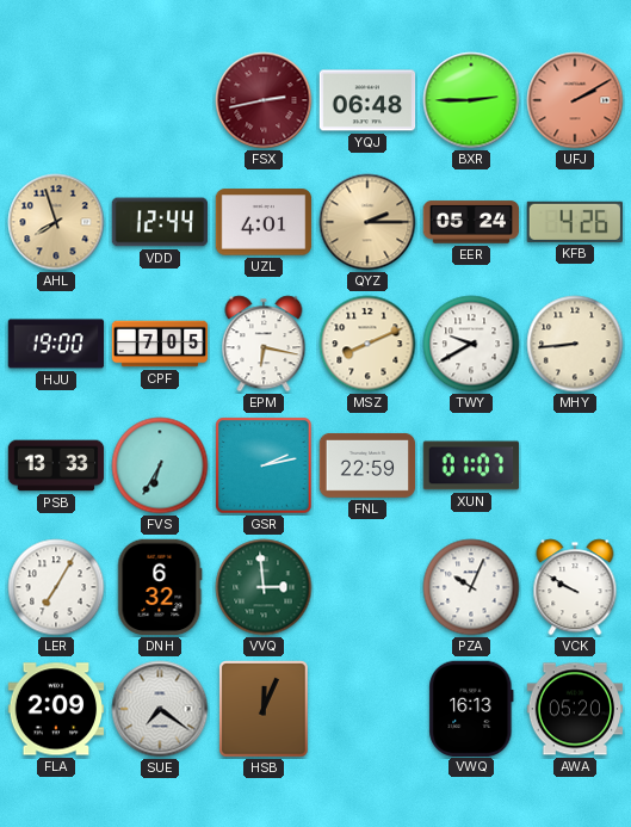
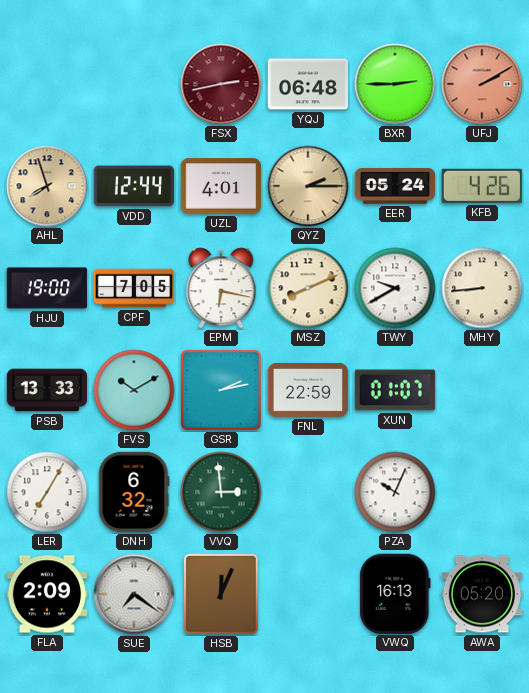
FVS: 6:35 -> 10:10
VCK: 9:50 -> none
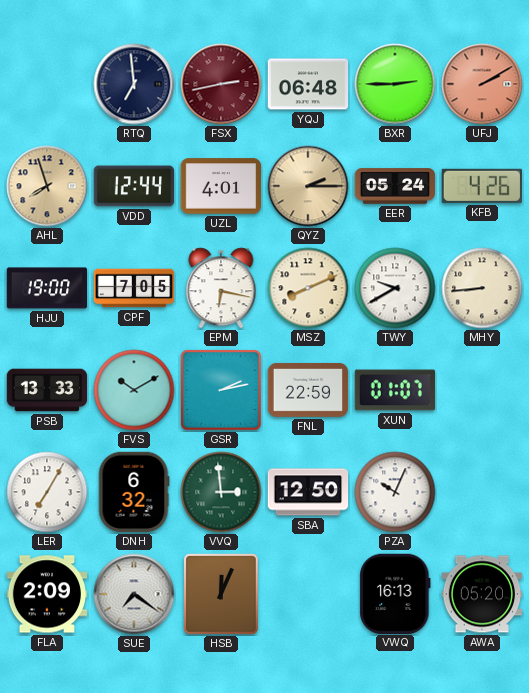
RTQ: none -> 6:59
SBA: none -> 12:50
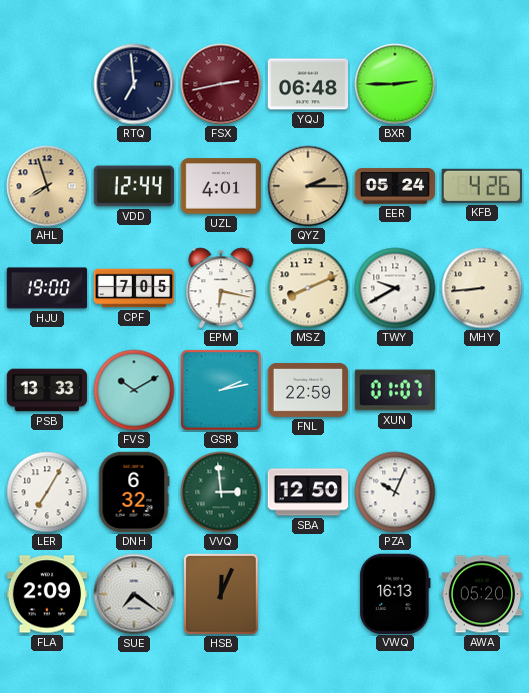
UFJ: 2:10 -> none
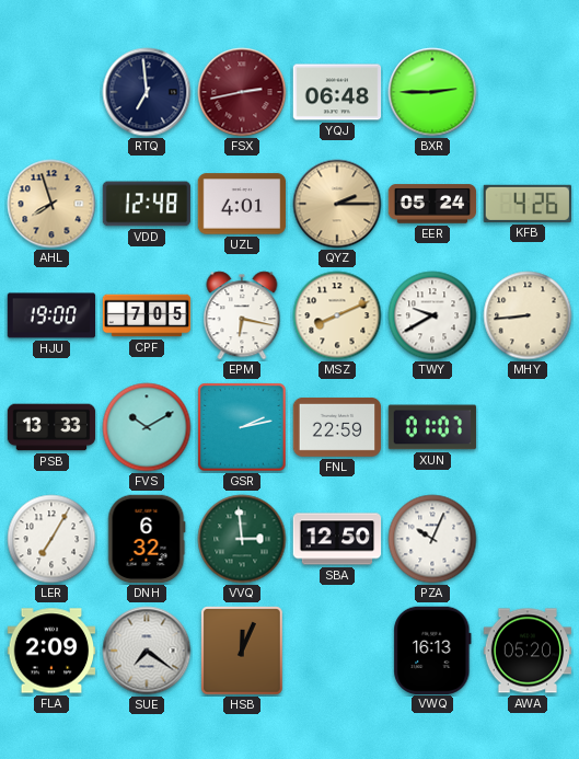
VDD: 12:44 -> 12:48
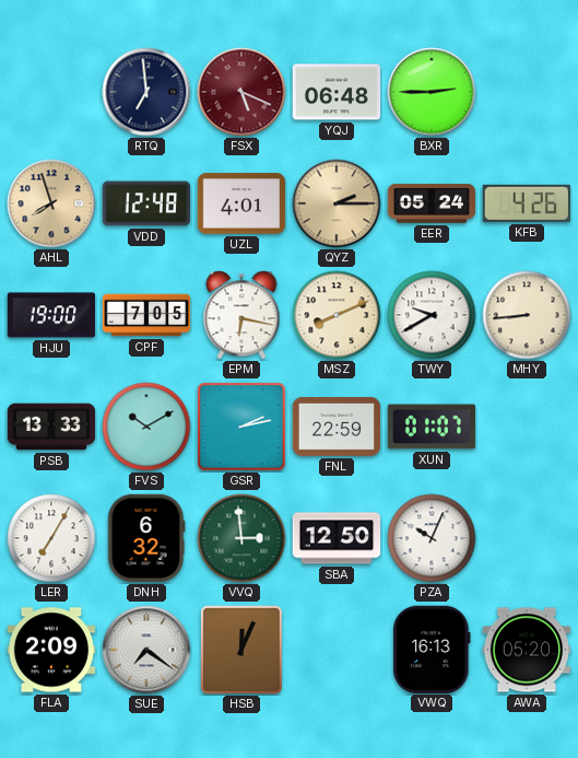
FSX: 2:43 -> 5:19
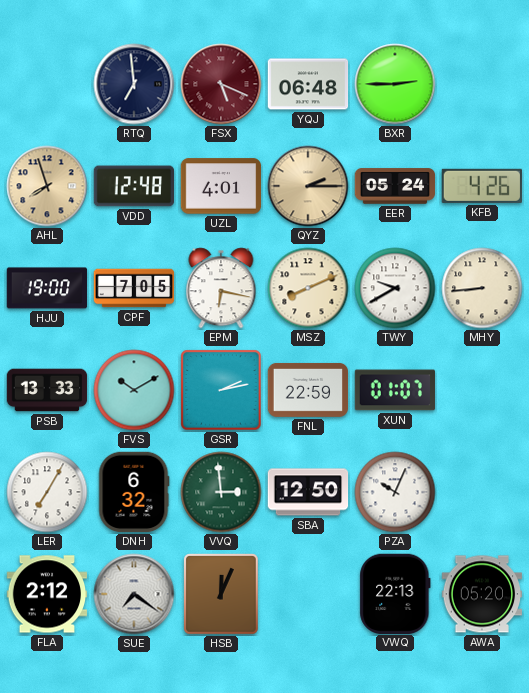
FLA: 2:09 -> 2:12
VWQ: 16:13 -> 22:13
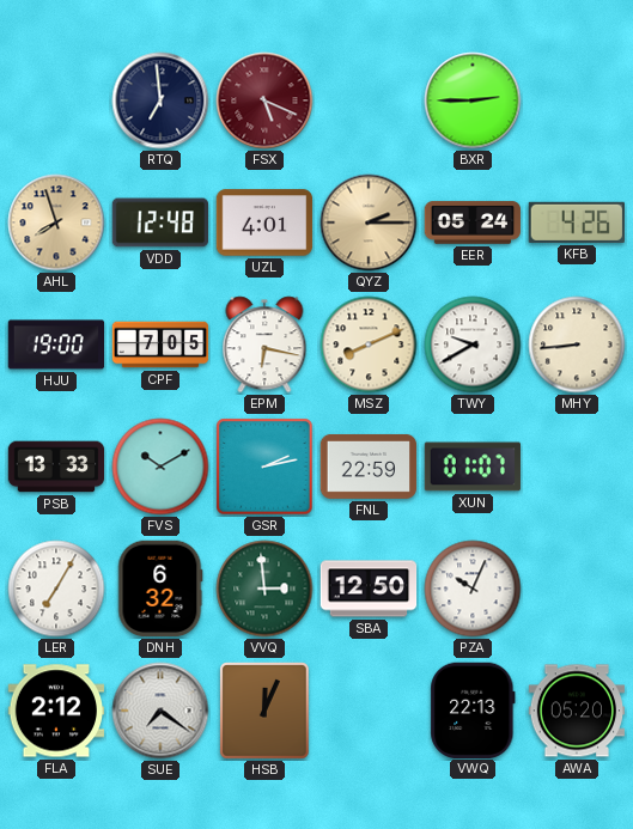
YQJ: 06:48 -> none
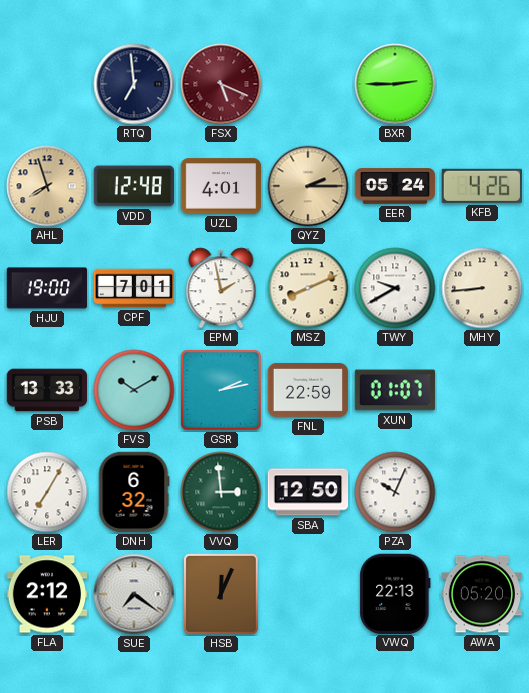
CPF: 7:05 -> 7:01
EPM: 6:17 -> 1:58
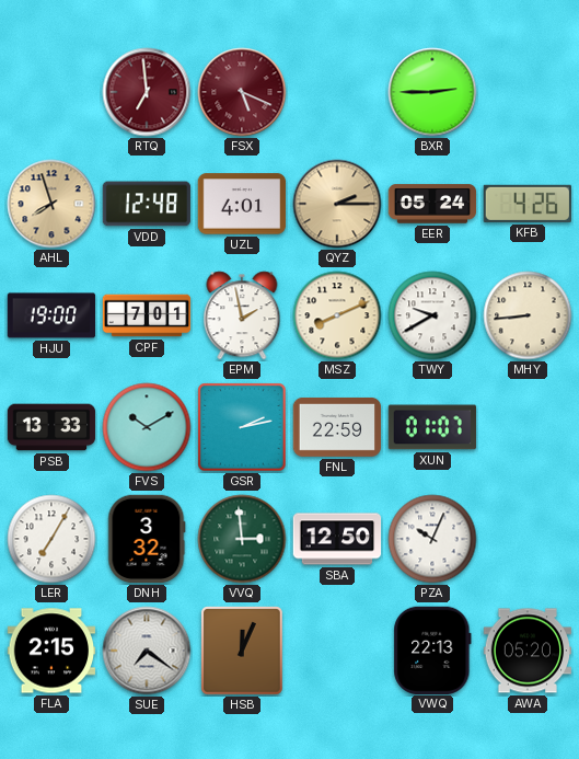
RTQ dial: navy -> burgundy
DNH: 6:32 -> 3:32
FLA: 2:12 -> 2:15
